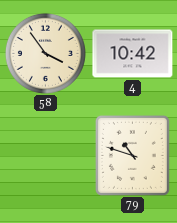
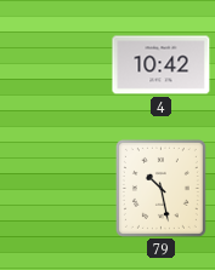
58: 3:54 -> none
79: 10:48 -> 10:28
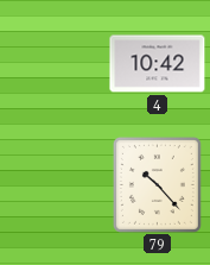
79: 10:28 -> 10:23
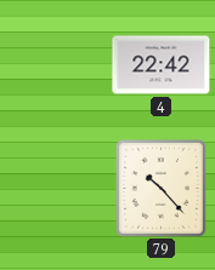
4: 10:42 -> 22:42
